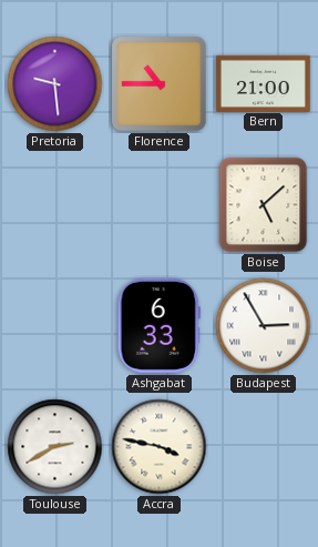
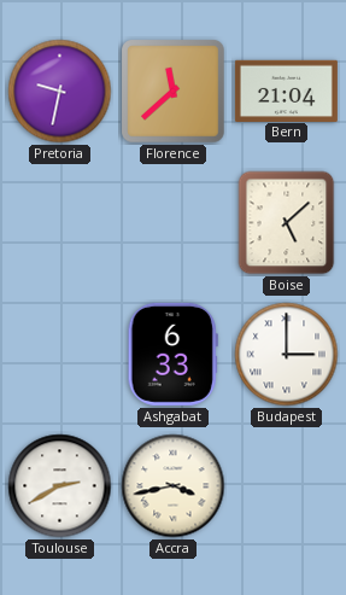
Pretoria: 9:29 -> 9:32
Florence: 10:45 -> 11:38
Bern: 21:00 -> 21:04
Budapest: 2:55 -> 3:00
Accra: 3:47 -> 3:43
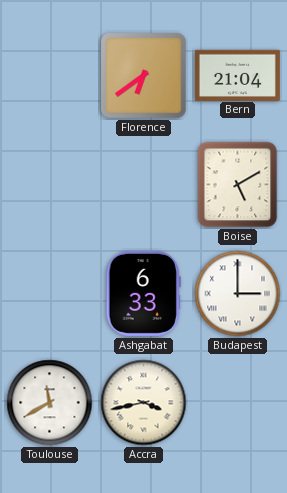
Pretoria: 9:32 -> none
Florence: 11:38 -> 6:39
Boise: 5:08 -> 5:10
Toulouse: 2:40 -> 11:40
